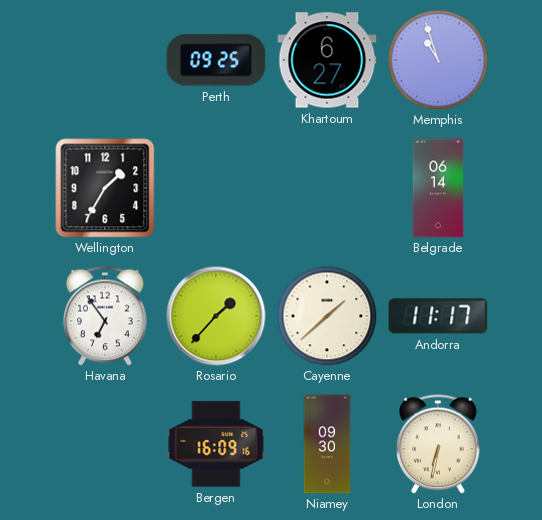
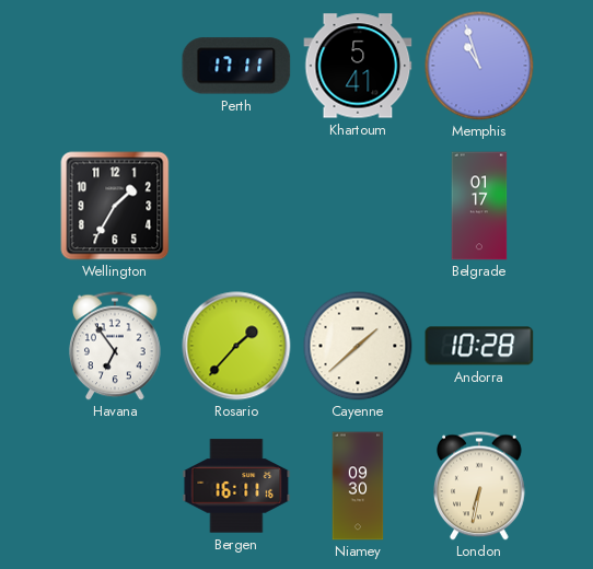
Perth: 09:25 -> 17:11
Khartoum: 6:27 -> 5:41
Belgrade: 06:14 -> 01:17
Andorra: 11:17 -> 10:28
Bergen: 16:09 -> 16:11
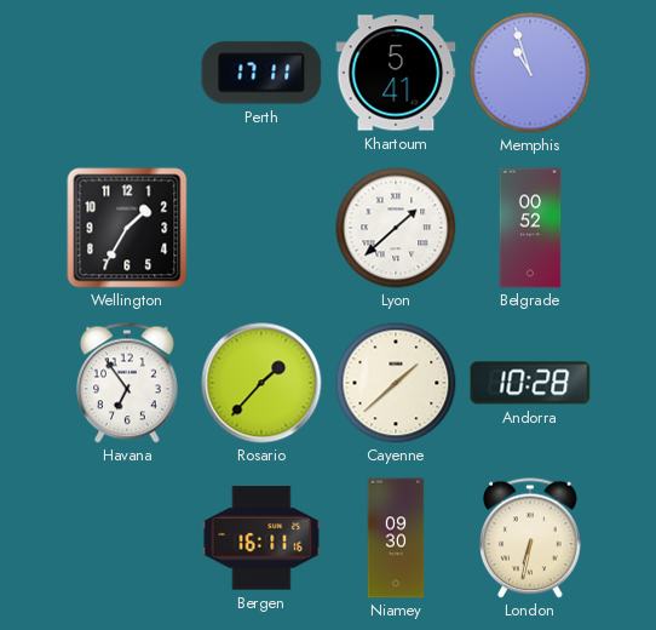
Lyon: none -> 1:38
Belgrade: 01:17 -> 00:52
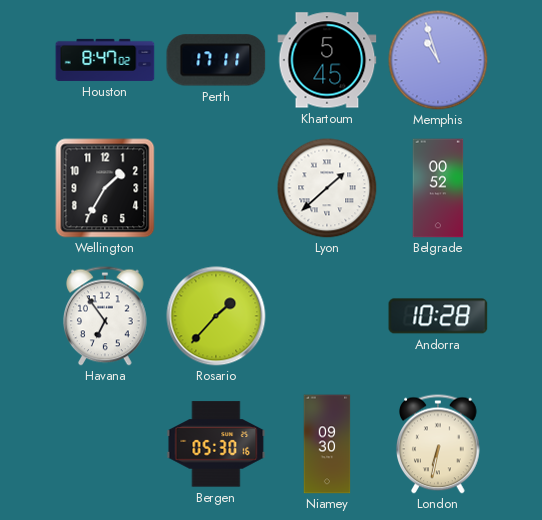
Houston: none -> 8:47
Khartoum: 5:41 -> 5:45
Cayenne: 1:38 -> none
Bergen: 16:11 -> 05:30
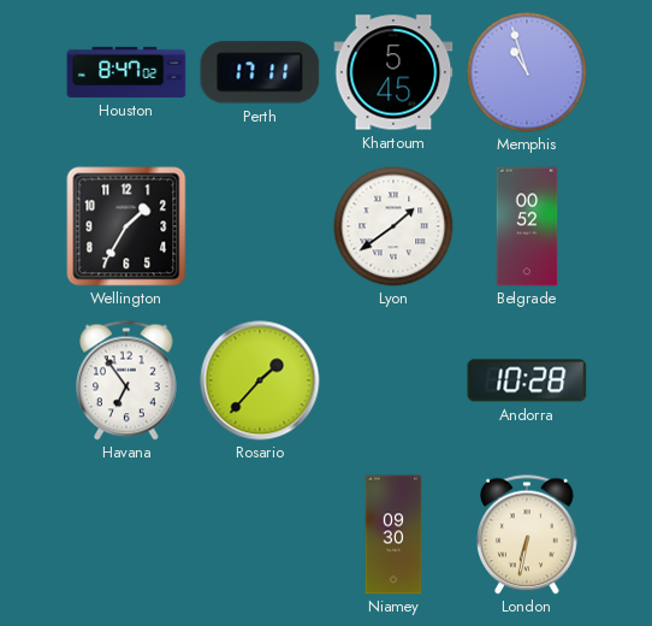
Lyon: 1:38 -> 1:39
Bergen: 05:30 -> none
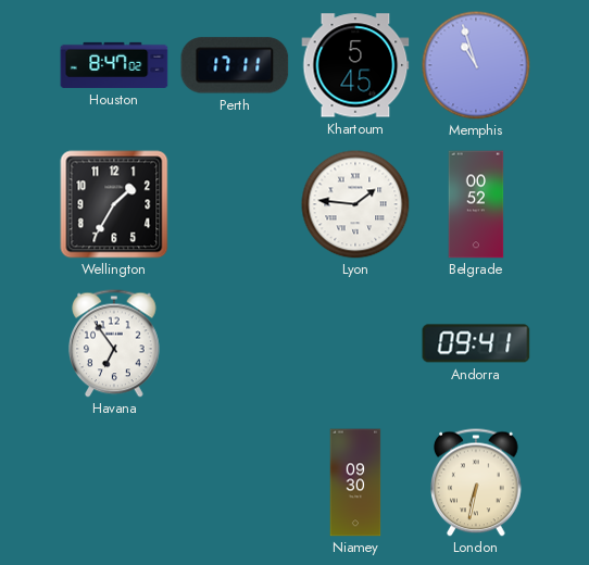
Lyon: 1:39 -> 1:46
Rosario: 1:37 -> none
Andorra: 10:28 -> 09:41
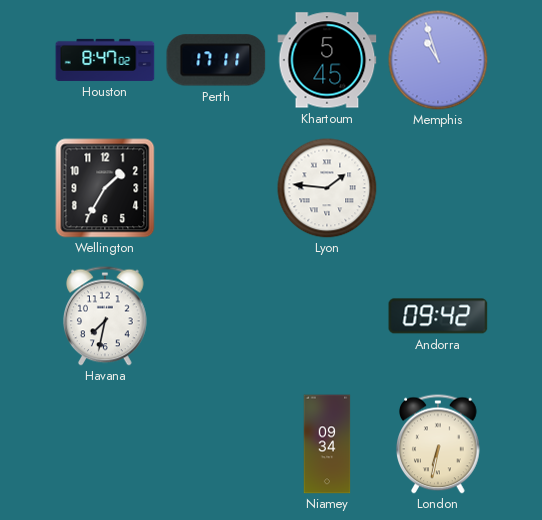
Belgrade: 00:52 -> none
Havana: 6:54 -> 7:32
Andorra: 09:41 -> 09:42
Niamey: 09:30 -> 09:34
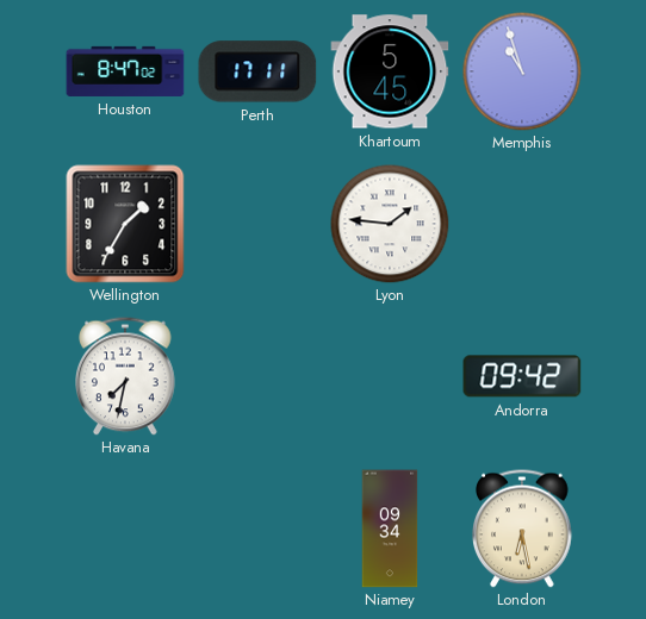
London: 6:32 -> 6:28
